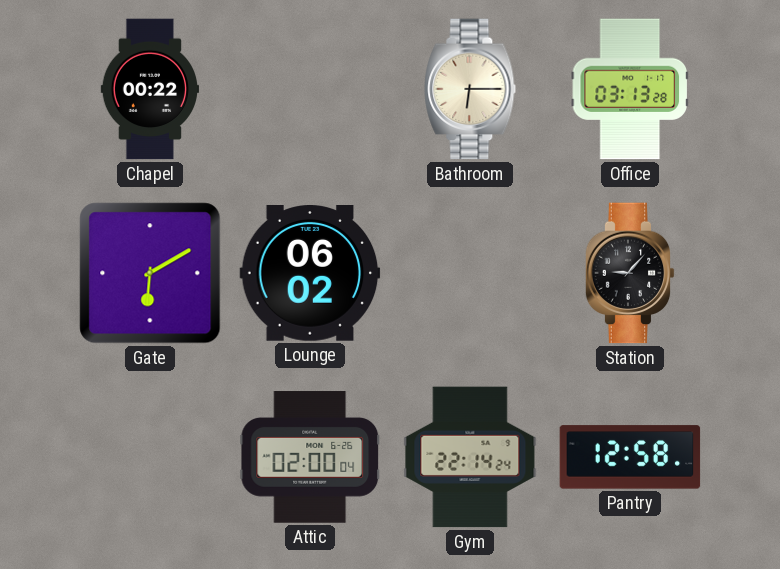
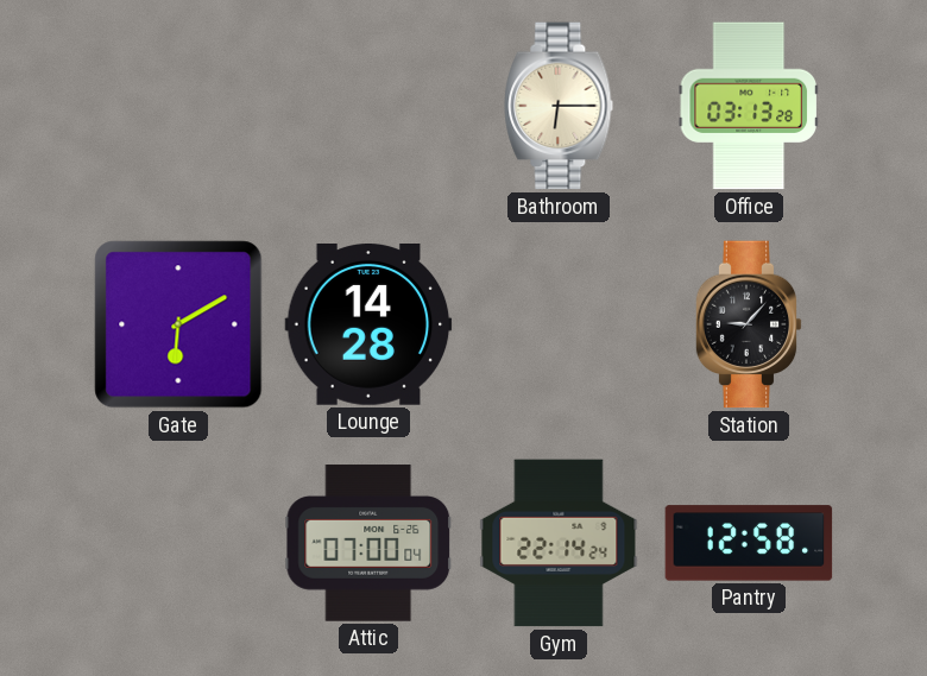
Chapel: 00:22 -> none
Lounge: 06:02 -> 14:28
Attic: 02:00 -> 07:00
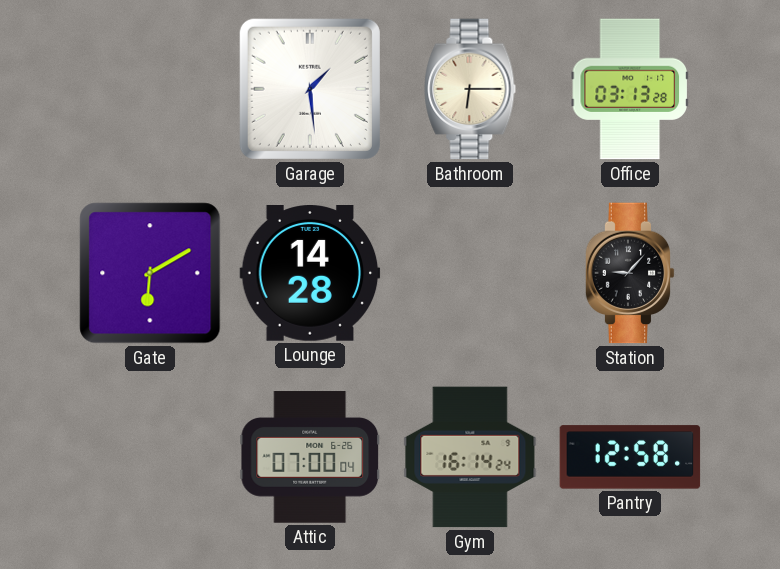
Garage: none -> 1:29
Gym: 22:14 -> 16:14
